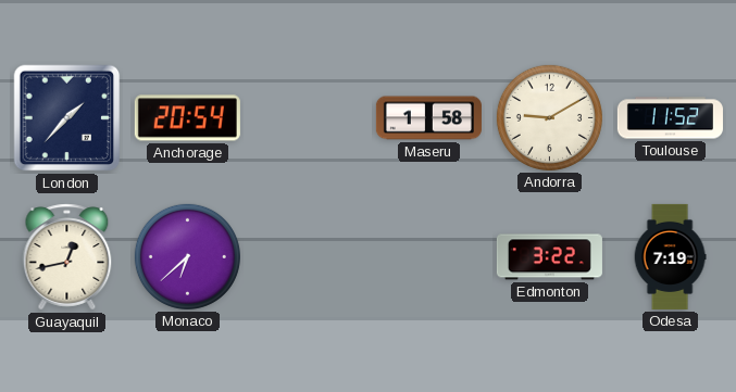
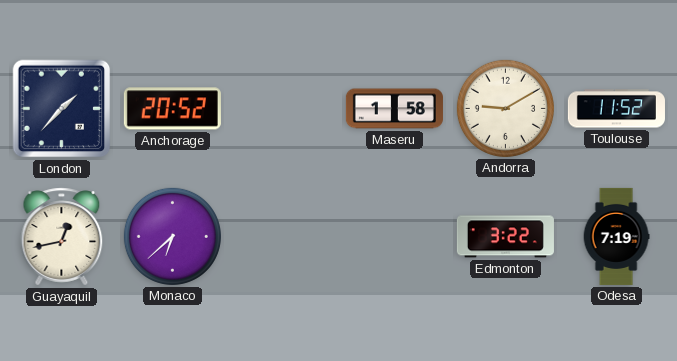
Anchorage: 20:54 -> 20:52
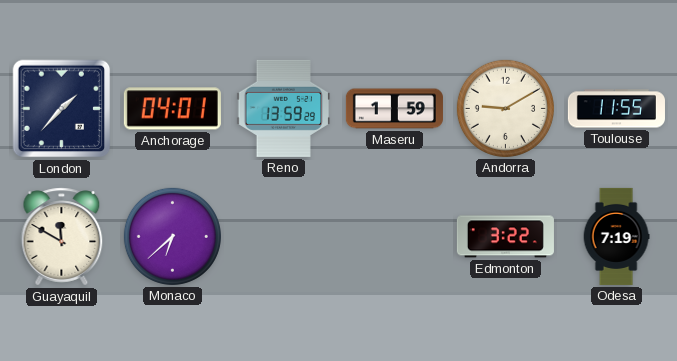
Anchorage: 20:52 -> 04:01
Reno: none -> 13:59
Maseru: 1:58 -> 1:59
Toulouse: 11:52 -> 11:55
Guayaquil: 12:43 -> 11:50
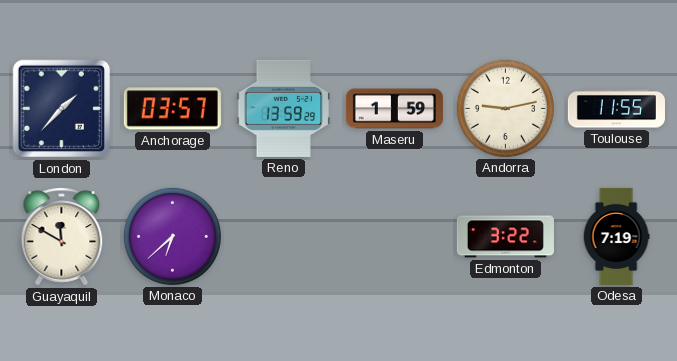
Anchorage: 04:01 -> 03:57
Andorra: 9:10 -> 9:13
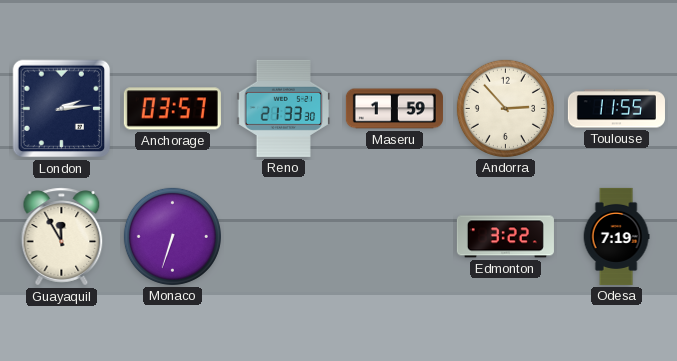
London: 1:37 -> 2:14
Reno: 13:59 -> 21:33
Andorra: 9:13 -> 2:53
Guayaquil: 11:50 -> 11:55
Monaco: 6:38 -> 6:33
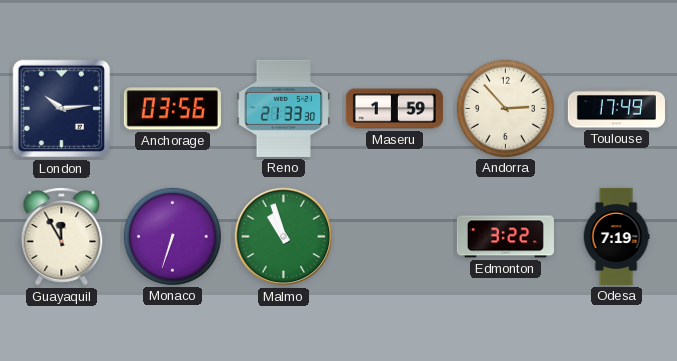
London: 2:14 -> 10:14
Anchorage: 03:57 -> 03:56
Toulouse: 11:55 -> 17:49
Malmo: none -> 10:57
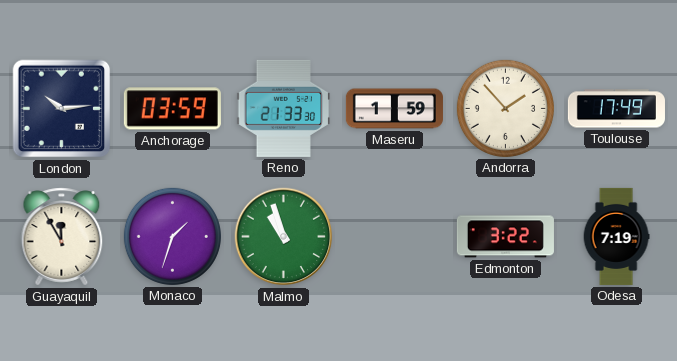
Anchorage: 03:56 -> 03:59
Andorra: 2:53 -> 1:53
Monaco: 6:33 -> 1:33
